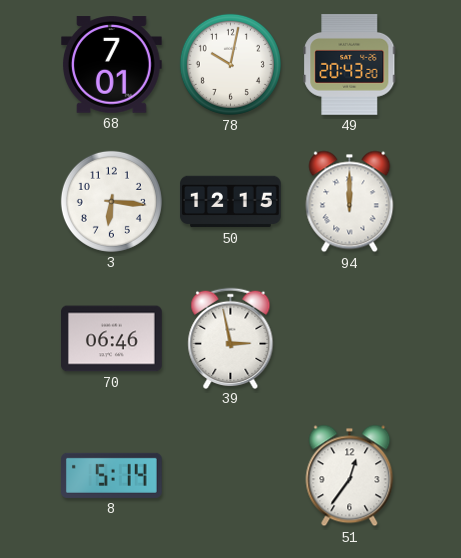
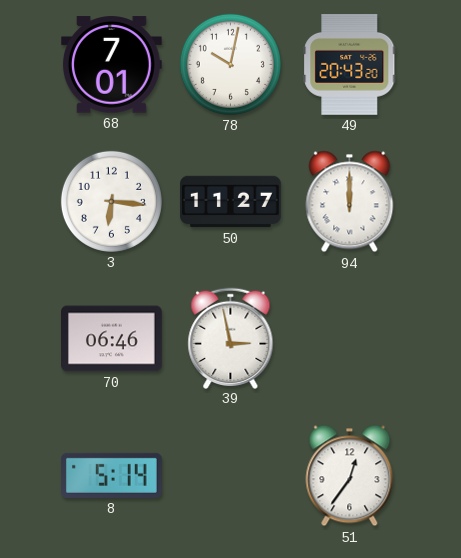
50: 12:15 -> 11:27
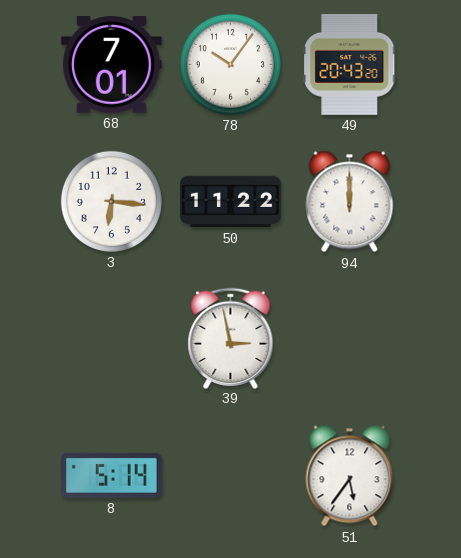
78: 10:02 -> 10:06
50: 11:27 -> 11:22
70: 06:46 -> none
51: 12:36 -> 5:36
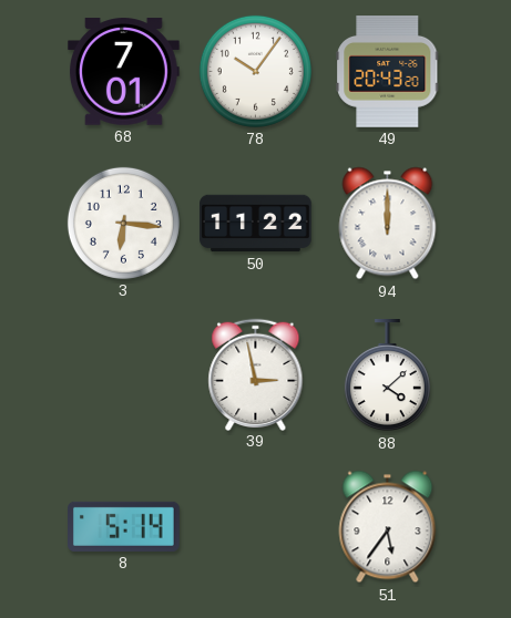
88: none -> 4:08
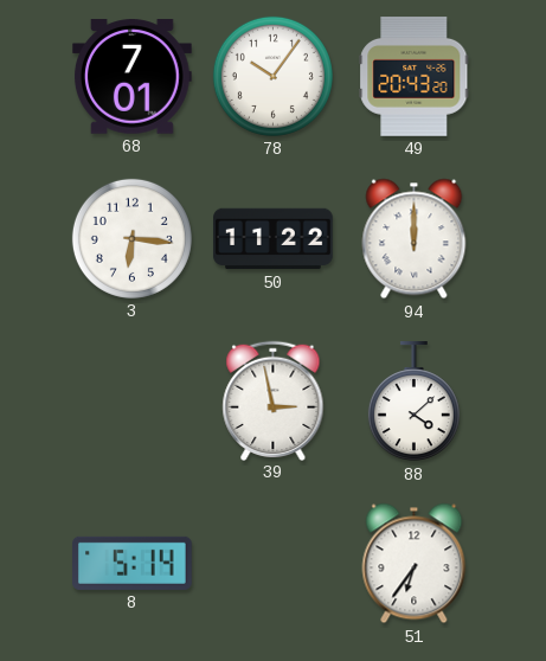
51: 5:36 -> 6:36
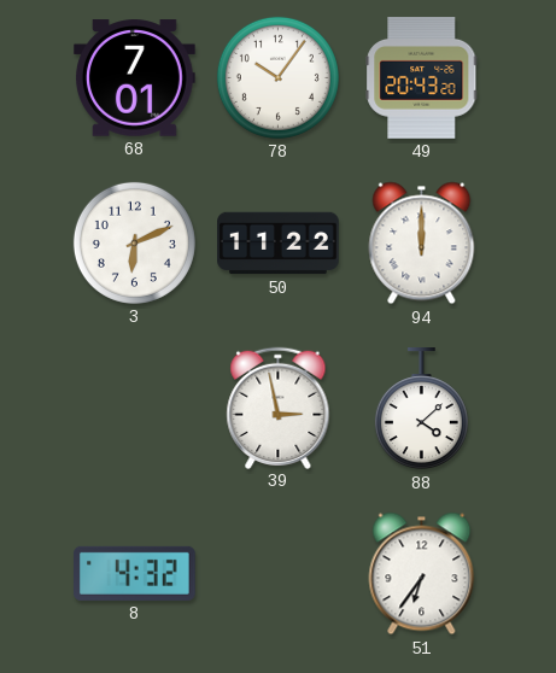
3: 6:16 -> 6:11
8: 5:14 -> 4:32
